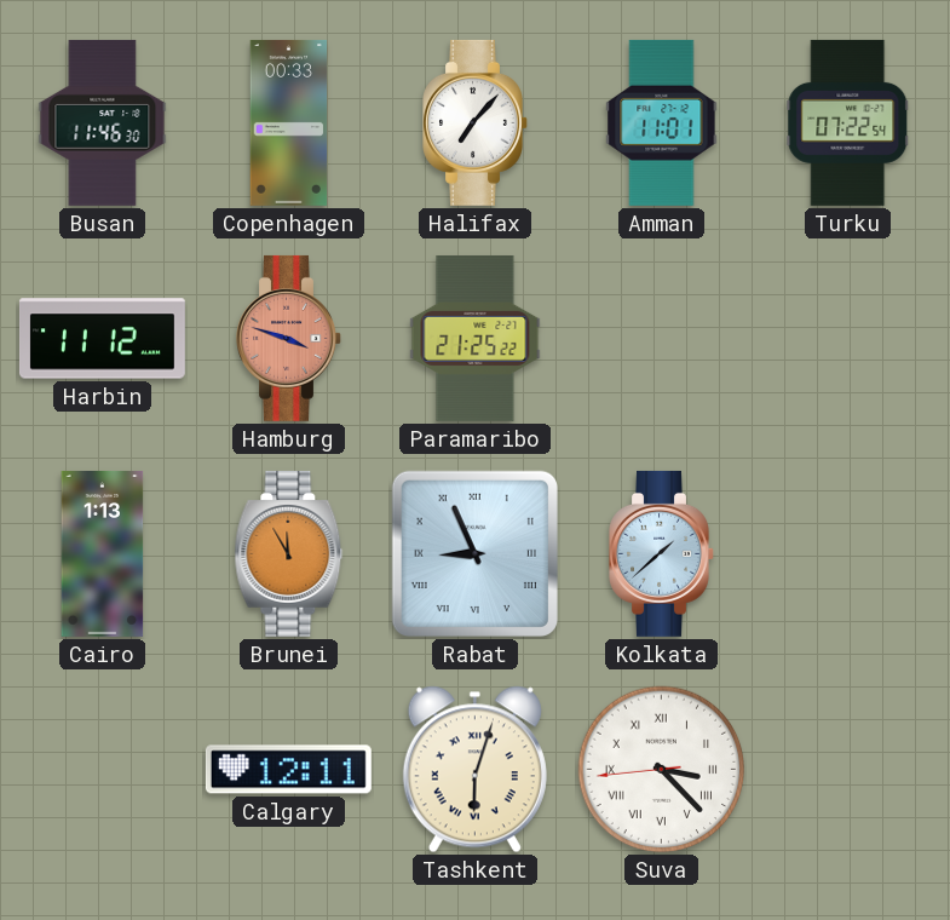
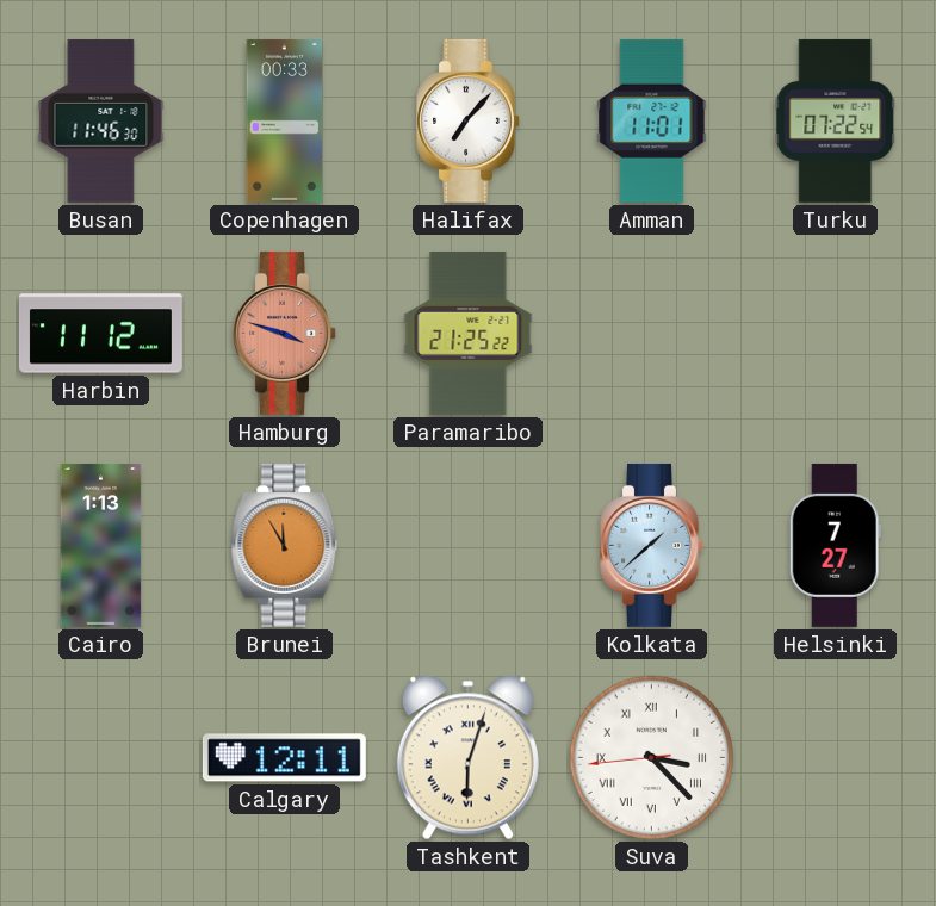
Rabat: 8:56 -> none
Helsinki: none -> 7:27
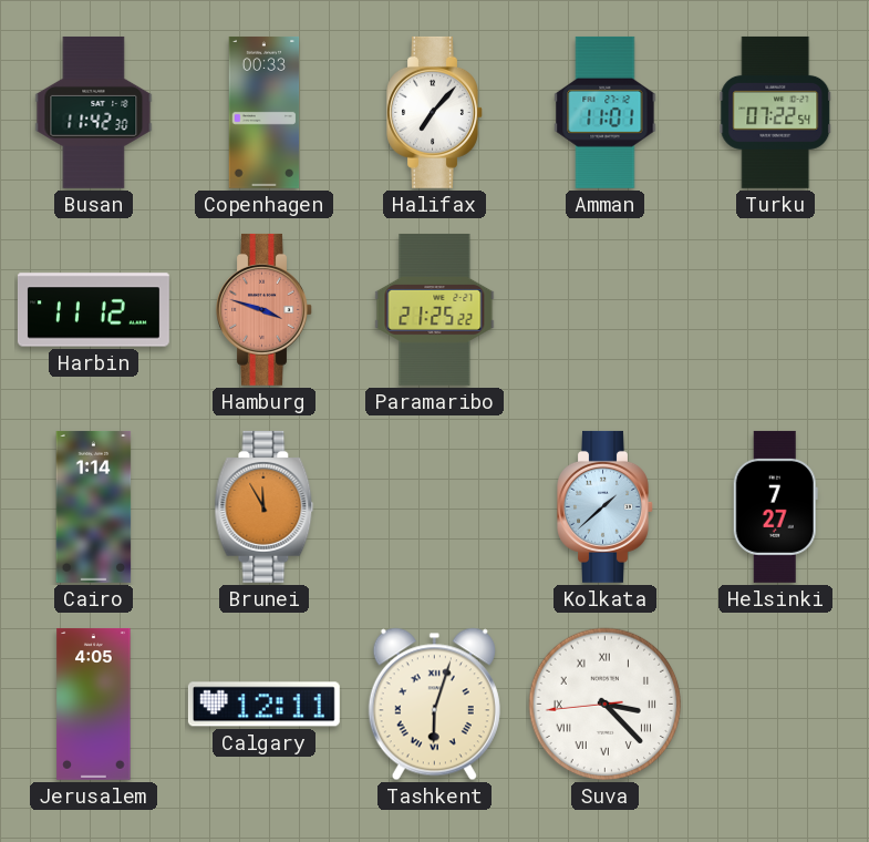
Busan: 11:46 -> 11:42
Cairo: 1:13 -> 1:14
Jerusalem: none -> 4:05
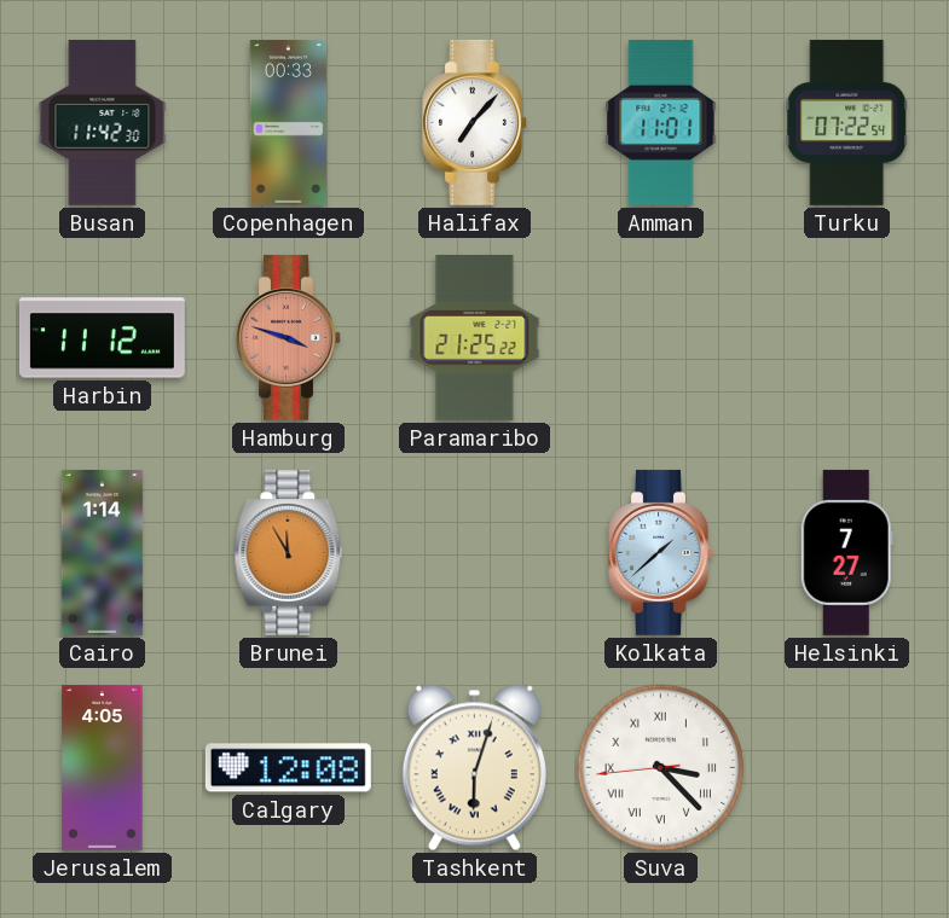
Calgary: 12:11 -> 12:08
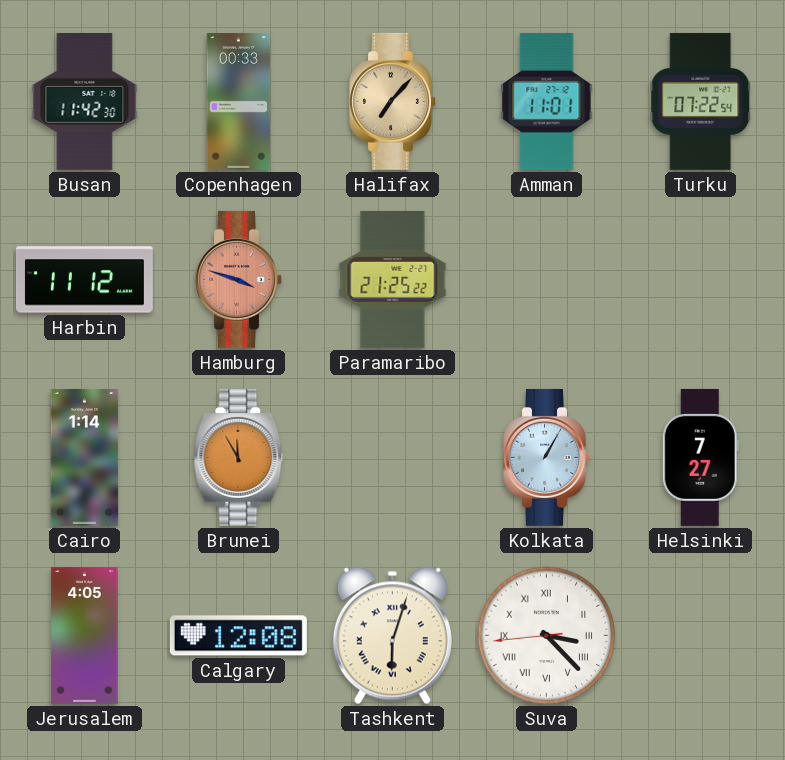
Halifax dial: white -> champagne
Kolkata: 1:38 -> 1:05
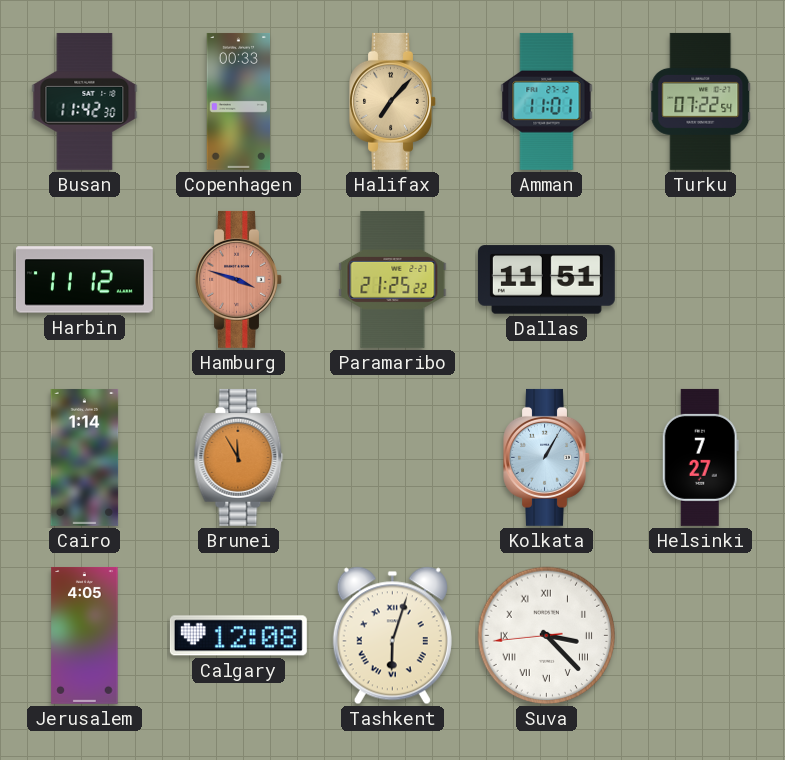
Dallas: none -> 11:51
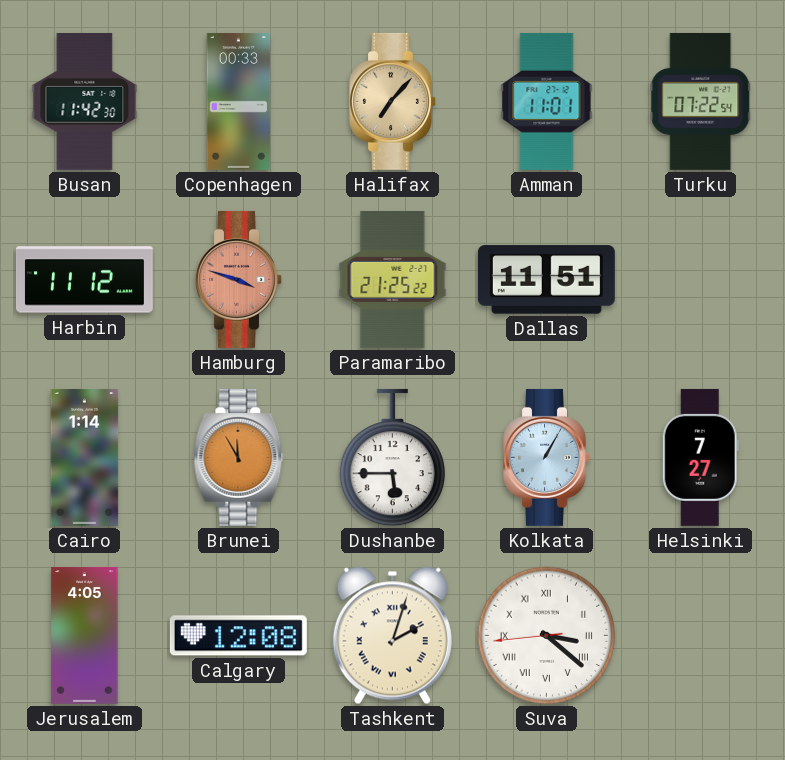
Dushanbe: none -> 5:45
Tashkent: 6:03 -> 2:03
Suva: 3:22 -> 3:21
